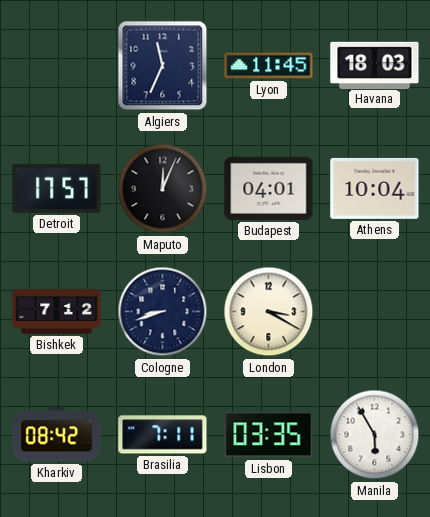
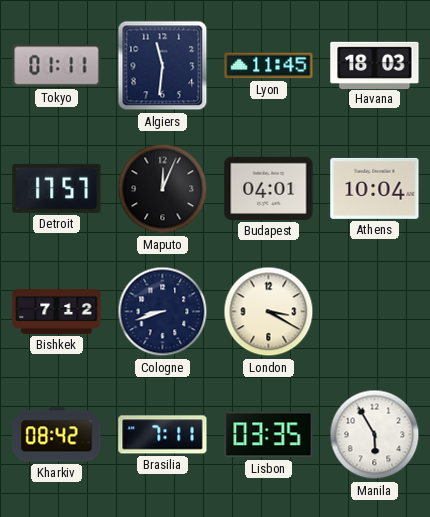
Tokyo: none -> 01:11
Algiers: 11:34 -> 11:31
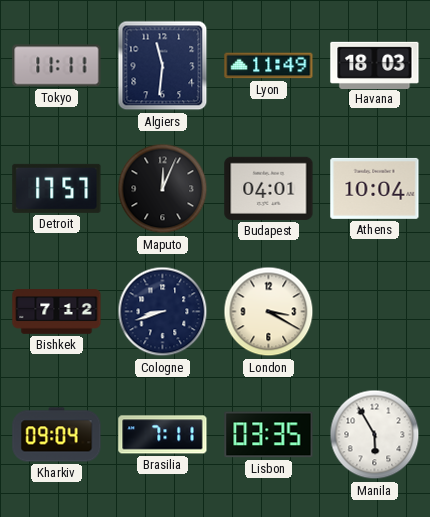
Tokyo: 01:11 -> 11:11
Lyon: 11:45 -> 11:49
Kharkiv: 08:42 -> 09:04
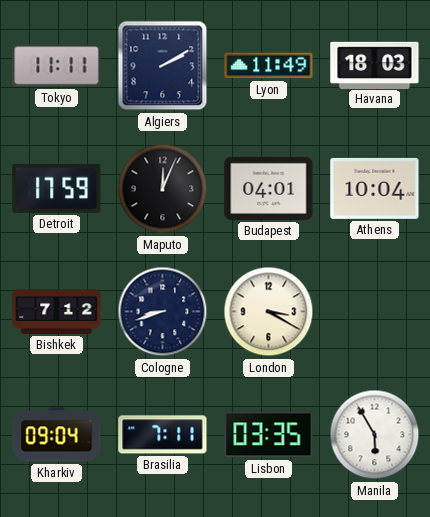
Algiers: 11:31 -> 2:10
Detroit: 17:57 -> 17:59
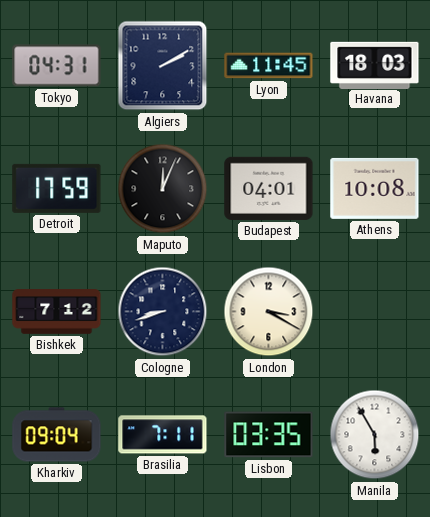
Tokyo: 11:11 -> 04:31
Lyon: 11:49 -> 11:45
Athens: 10:04 -> 10:08
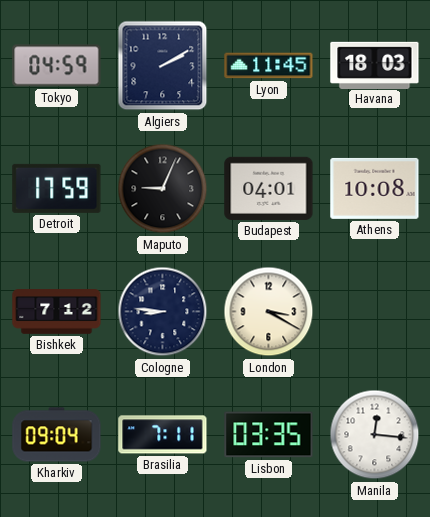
Tokyo: 04:31 -> 04:59
Maputo: 12:04 -> 9:04
Cologne: 8:42 -> 8:46
Manila: 5:55 -> 12:16
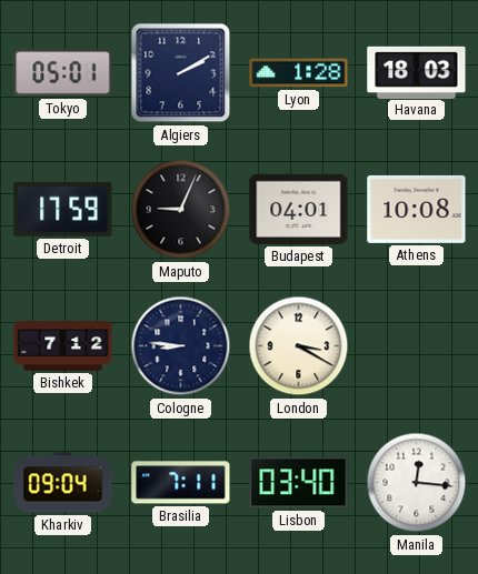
Tokyo: 04:59 -> 05:01
Lyon: 11:45 -> 1:28
Lisbon: 03:35 -> 03:40
